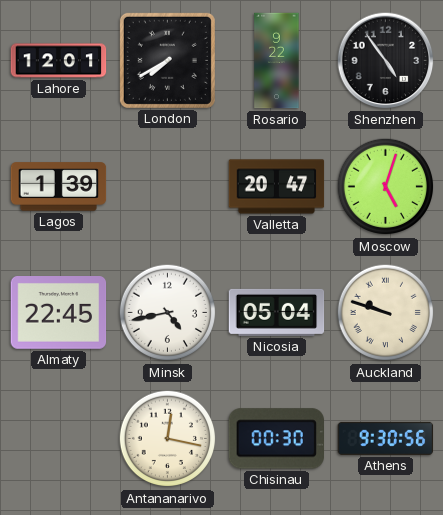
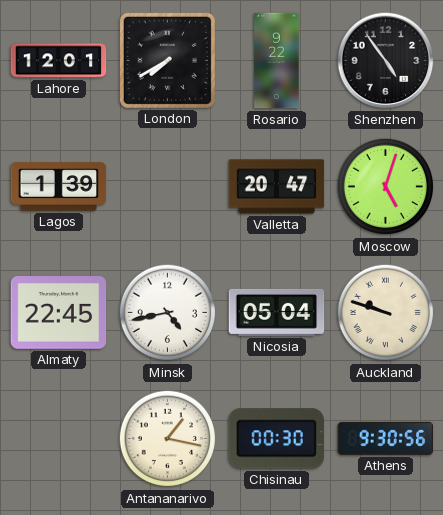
Antananarivo: 12:17 -> 1:17
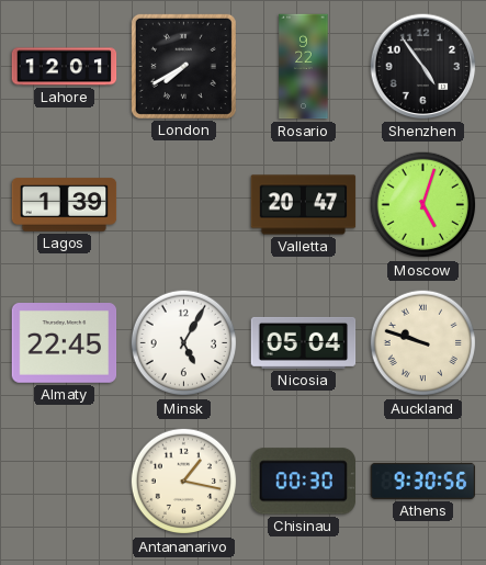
Minsk: 4:43 -> 5:05
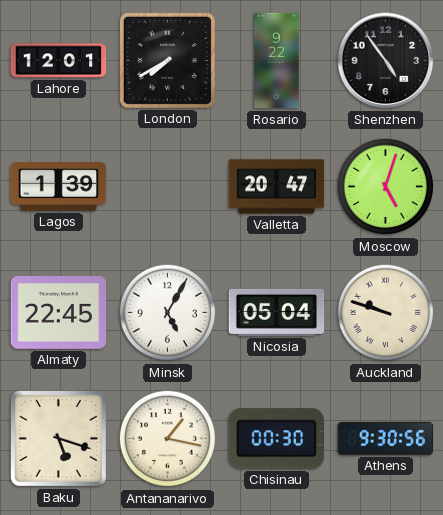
Baku: none -> 5:18
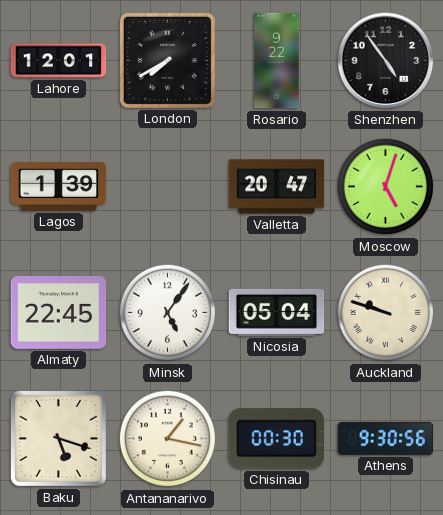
Minsk: 5:05 -> 5:06
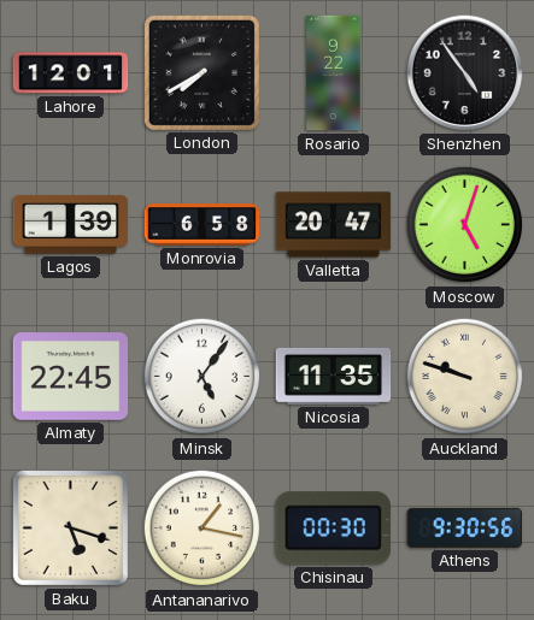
Monrovia: none -> 6:58
Nicosia: 05:04 -> 11:35
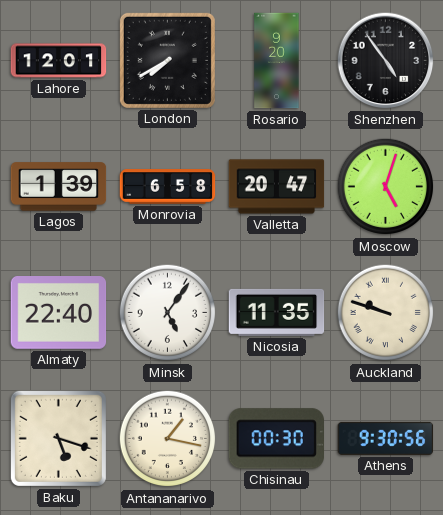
Rosario: 9:22 -> 9:20
Almaty: 22:45 -> 22:40
